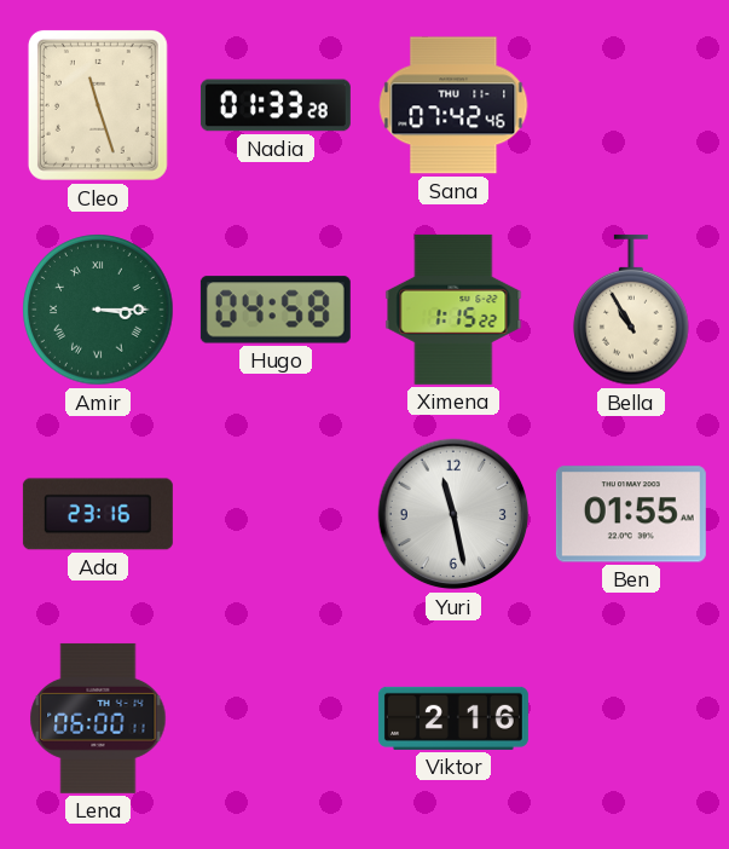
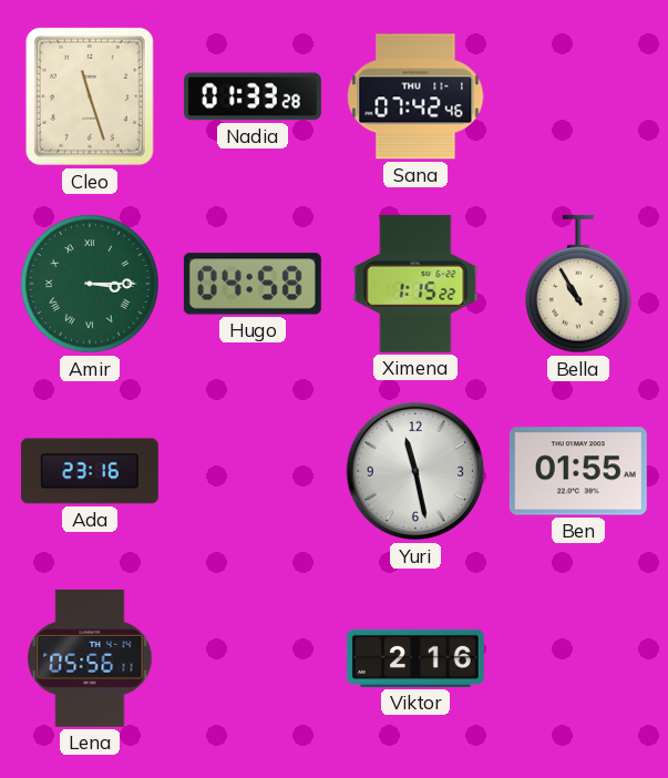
Lena: 06:00 -> 05:56
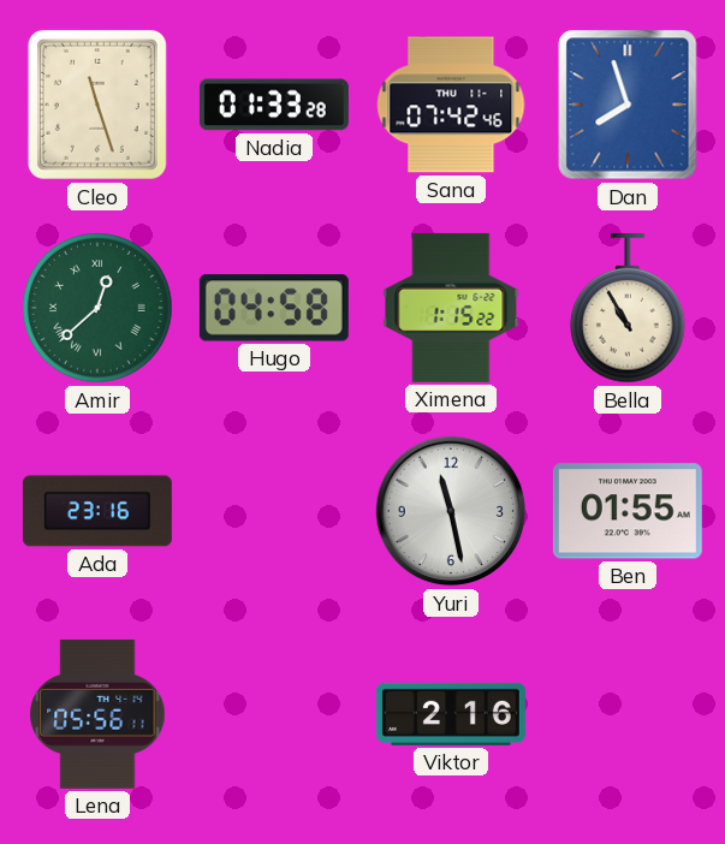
Dan: none -> 7:57
Amir: 3:15 -> 12:38
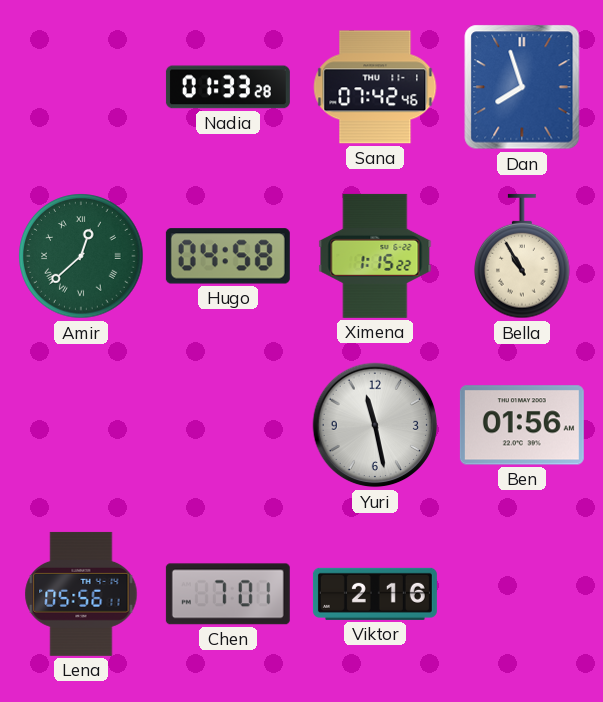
Cleo: 11:27 -> none
Ada: 23:16 -> none
Ben: 01:55 -> 01:56
Chen: none -> 7:01
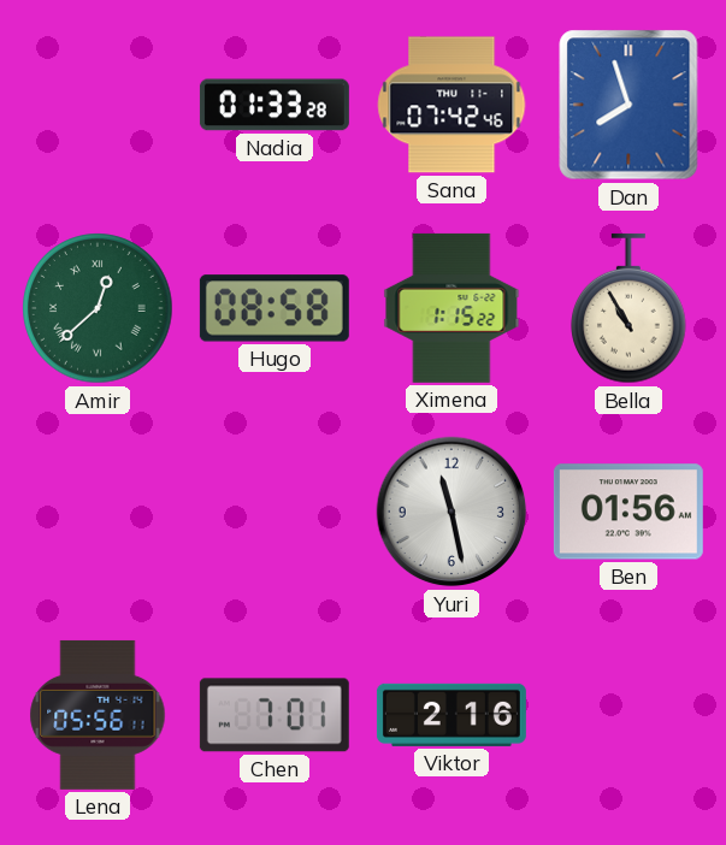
Hugo: 04:58 -> 08:58
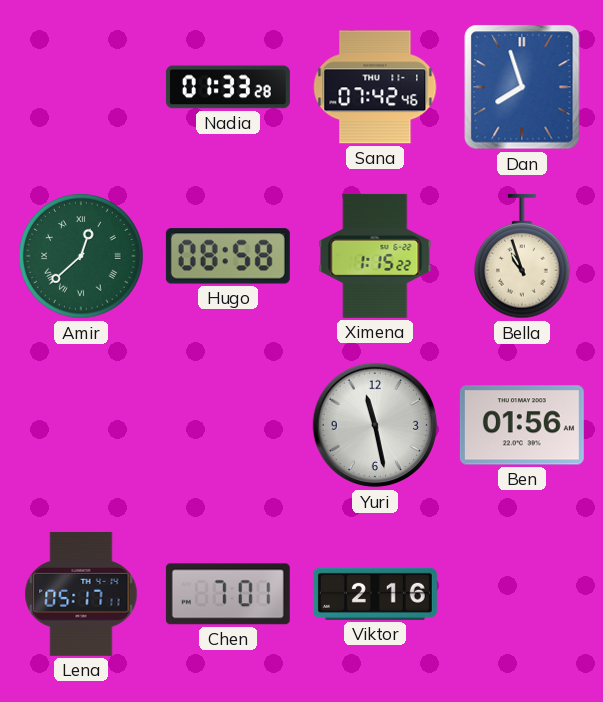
Bella: 10:55 -> 10:57
Lena: 05:56 -> 05:17
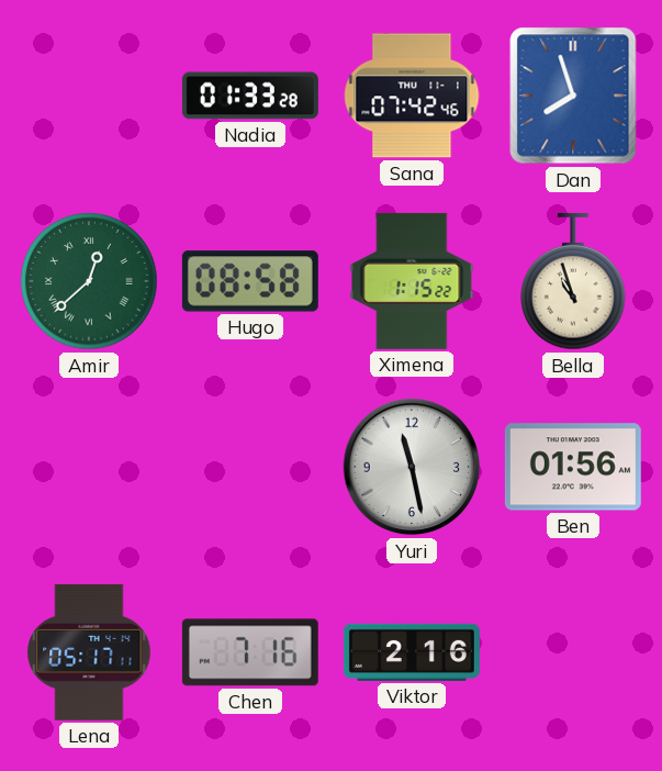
Chen: 7:01 -> 7:16
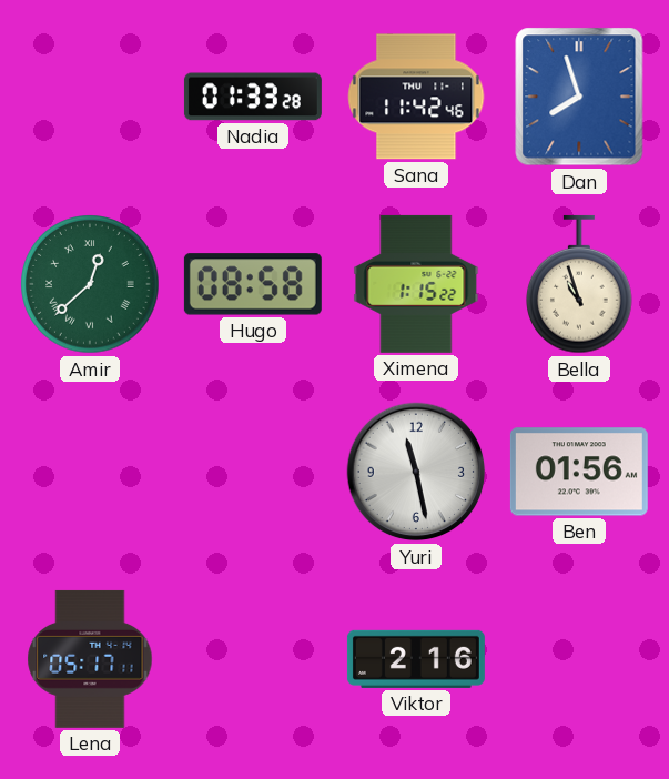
Sana: 07:42 -> 11:42
Chen: 7:16 -> none
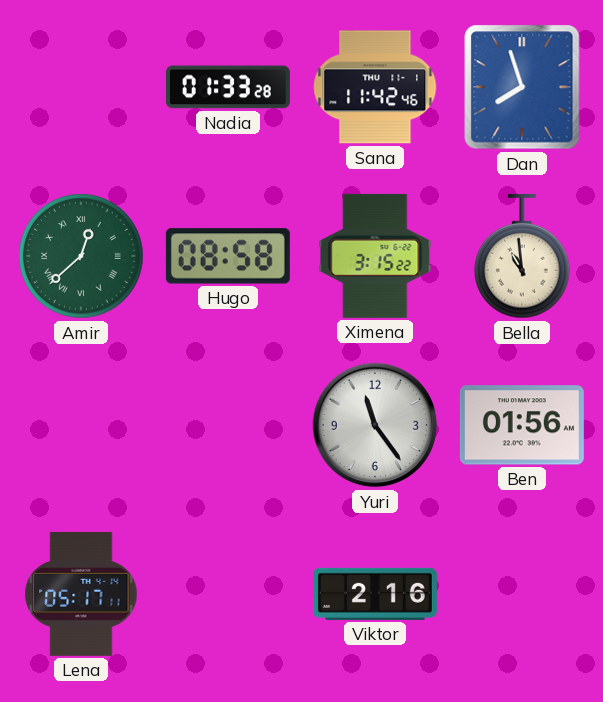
Ximena: 1:15 -> 3:15
Bella: 10:57 -> 10:59
Yuri: 11:28 -> 11:24
